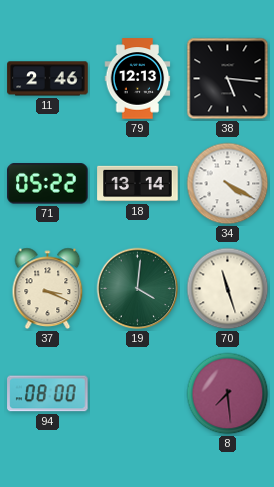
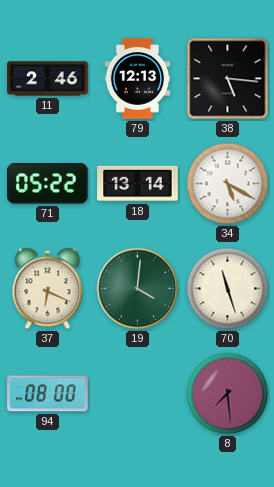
34: 4:20 -> 5:20
37: 3:19 -> 6:19
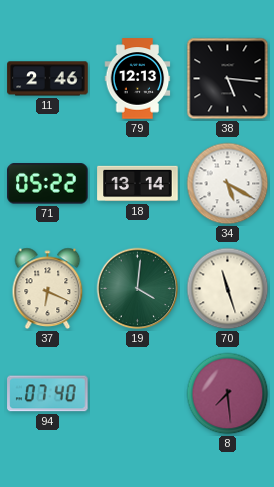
94: 08:00 -> 07:40
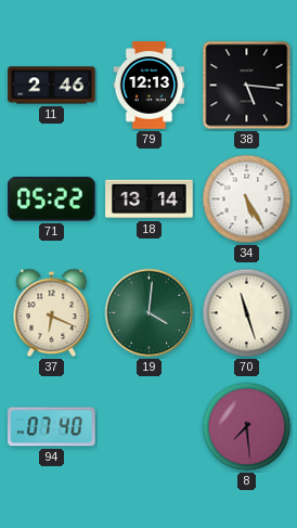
34: 5:20 -> 5:25
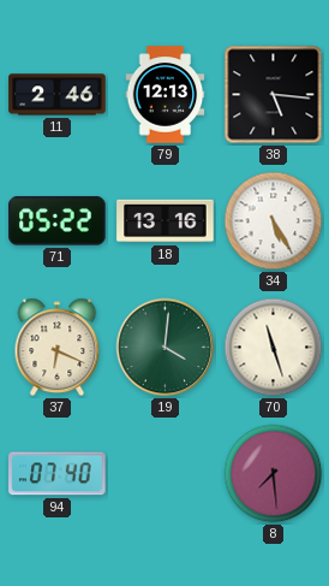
18: 13:14 -> 13:16
